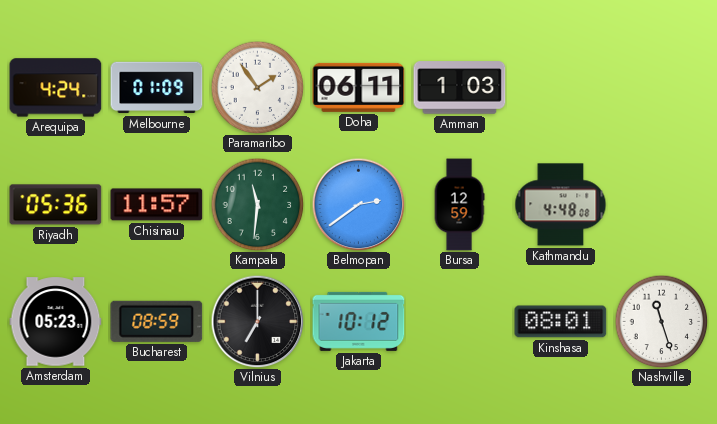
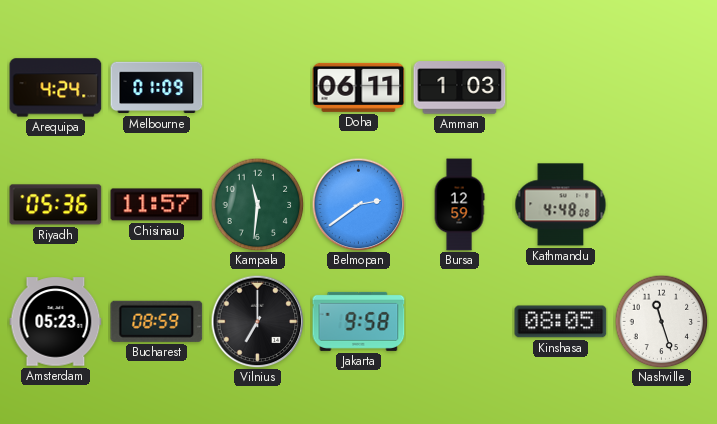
Paramaribo: 1:54 -> none
Jakarta: 10:12 -> 9:58
Kinshasa: 08:01 -> 08:05
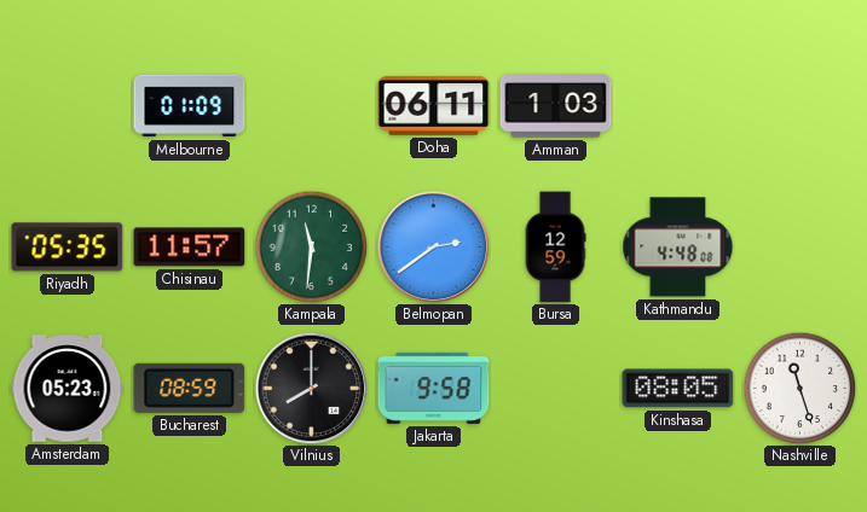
Arequipa: 4:24 -> none
Riyadh: 05:36 -> 05:35
Vilnius: 7:00 -> 8:00
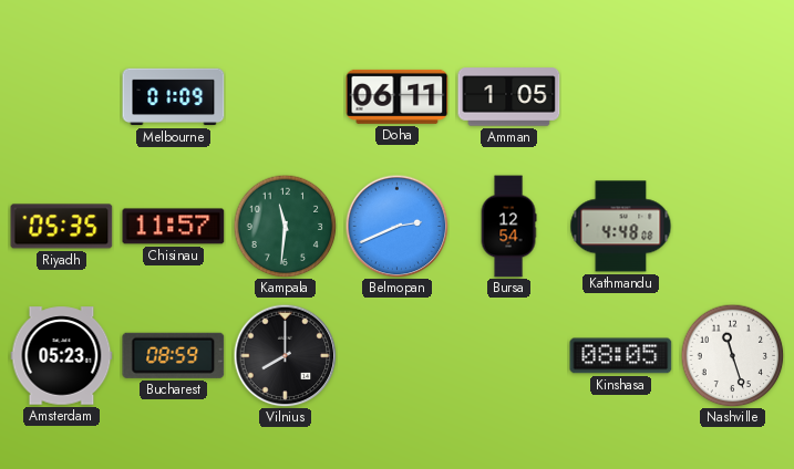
Amman: 1:03 -> 1:05
Belmopan: 2:39 -> 2:41
Bursa: 12:59 -> 12:54
Jakarta: 9:58 -> none
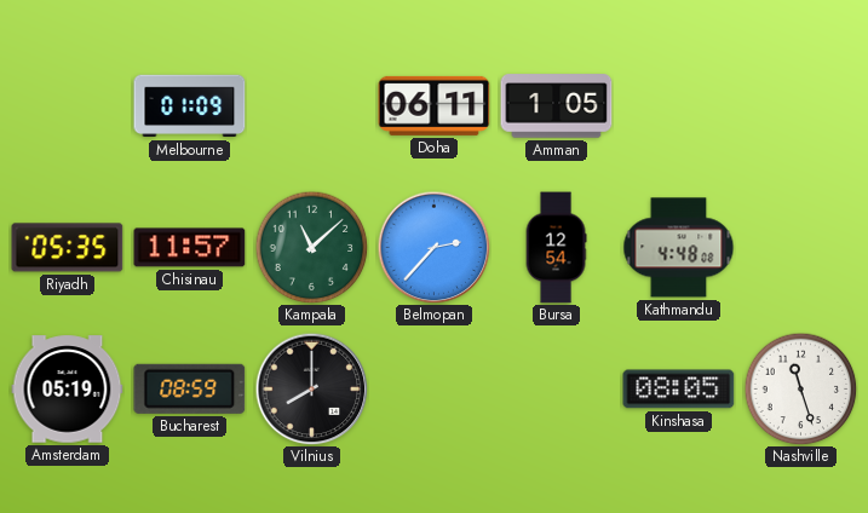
Kampala: 11:31 -> 11:08
Belmopan: 2:41 -> 2:37
Amsterdam: 05:23 -> 05:19
